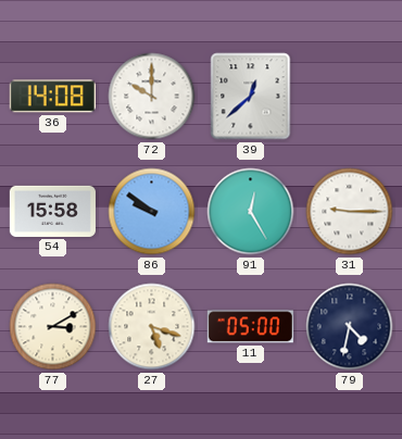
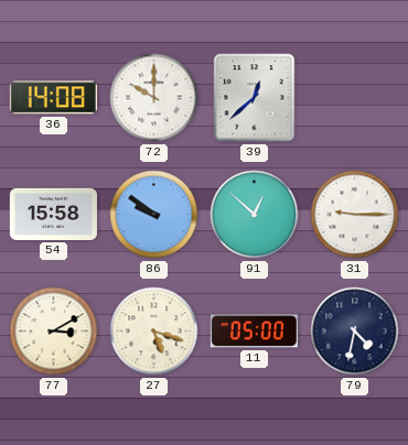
91: 12:25 -> 12:52
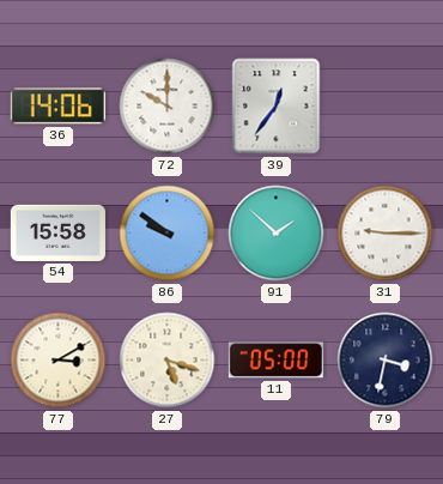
36: 14:08 -> 14:06
39: 12:38 -> 12:36
91: 12:52 -> 1:52
79: 4:32 -> 3:32
